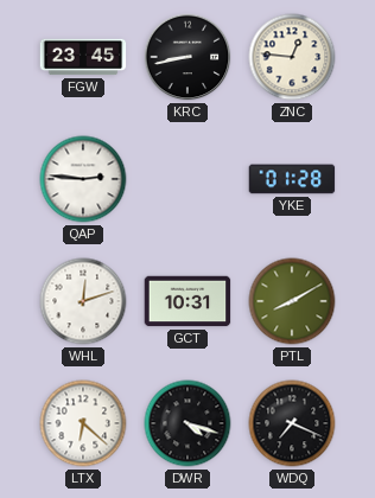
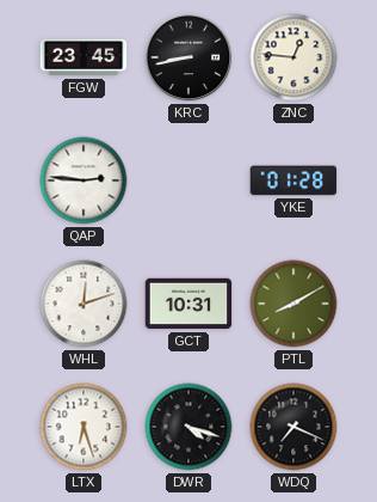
LTX: 6:22 -> 6:27
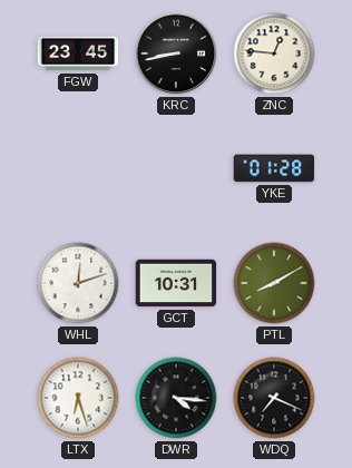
QAP: 2:46 -> none
DWR: 4:18 -> 4:16
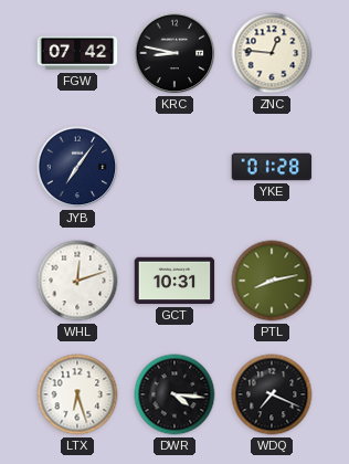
FGW: 23:45 -> 07:42
KRC: 8:43 -> 8:47
JYB: none -> 7:06
PTL: 8:10 -> 8:13
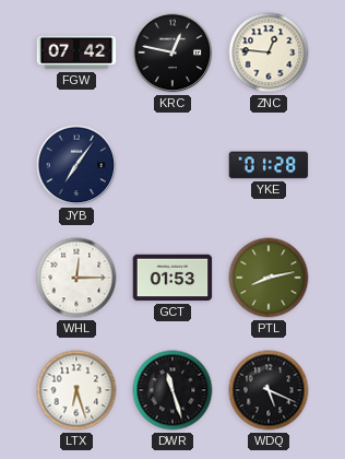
KRC: 8:47 -> 12:47
WHL: 12:12 -> 12:15
GCT: 10:31 -> 01:53
DWR: 4:16 -> 11:27
WDQ: 7:19 -> 5:19
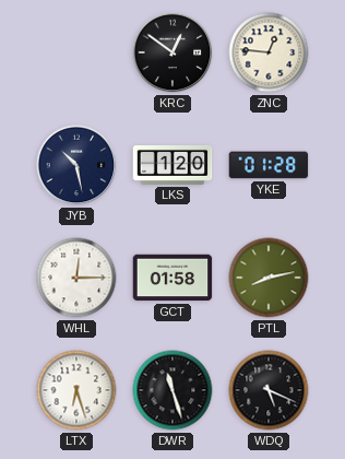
FGW: 07:42 -> none
KRC: 12:47 -> 12:51
JYB: 7:06 -> 10:28
LKS: none -> 1:20
GCT: 01:53 -> 01:58
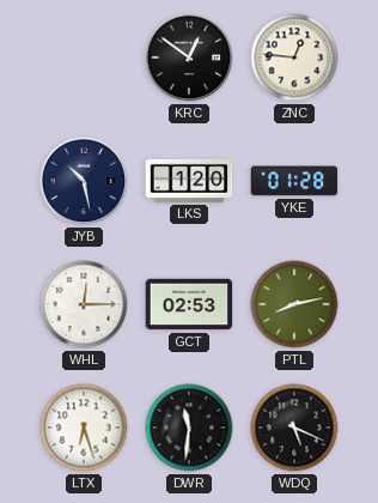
GCT: 01:58 -> 02:53
DWR: 11:27 -> 11:31
